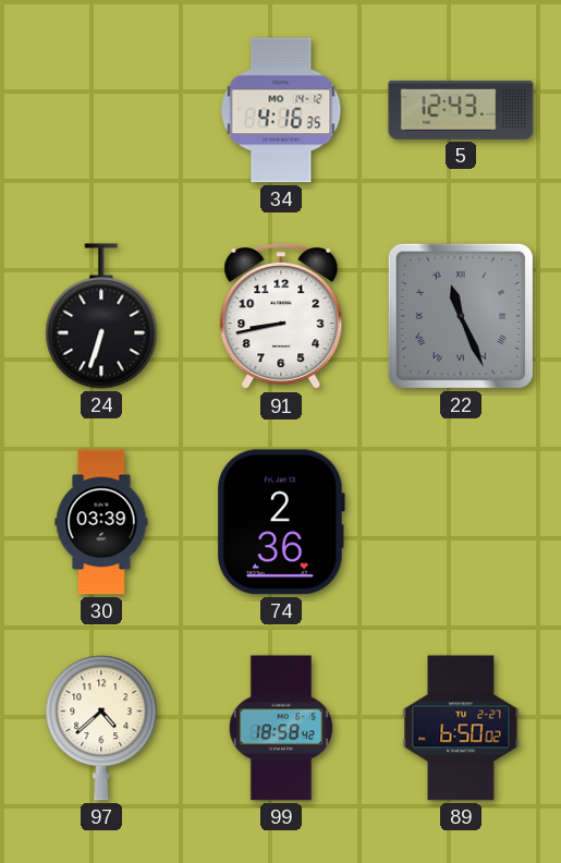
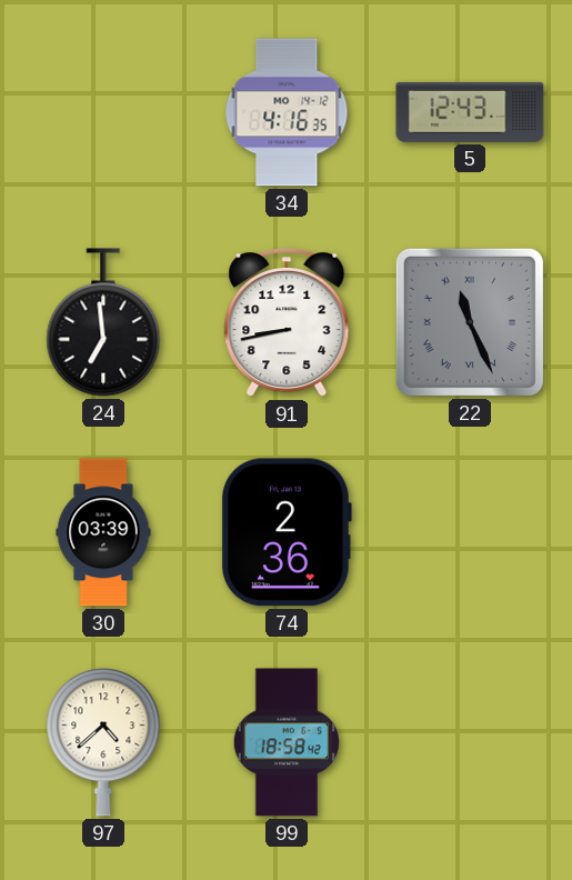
24: 6:33 -> 6:59
89: 6:50 -> none
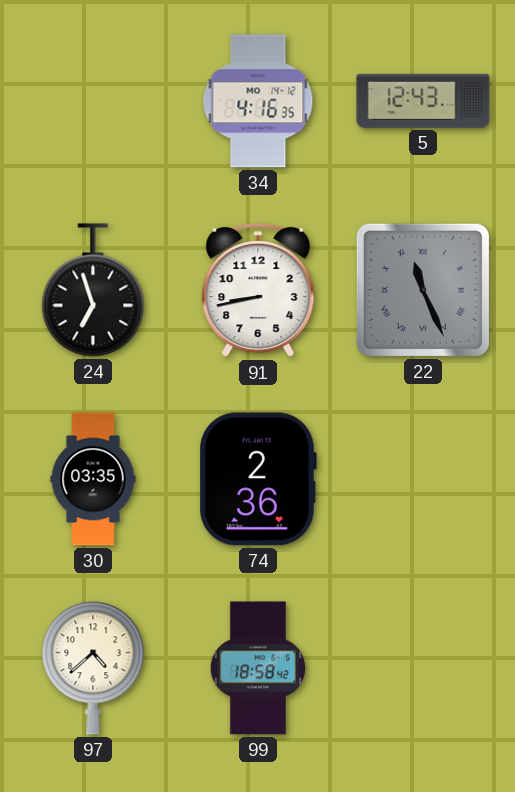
24: 6:59 -> 6:57
30: 03:39 -> 03:35
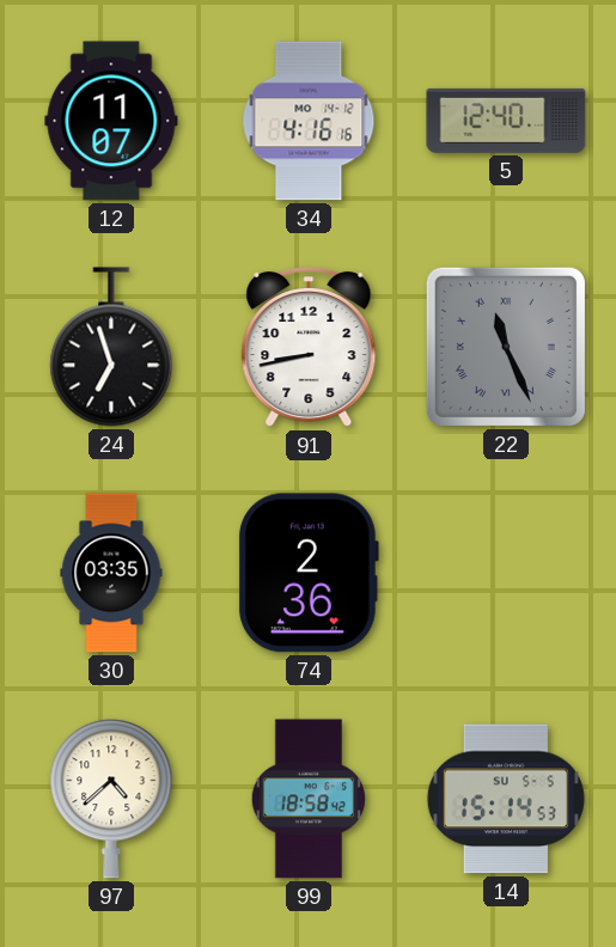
12: none -> 11:07
34: 4:16:35 -> 4:16:16
5: 12:43 -> 12:40
14: none -> 15:14
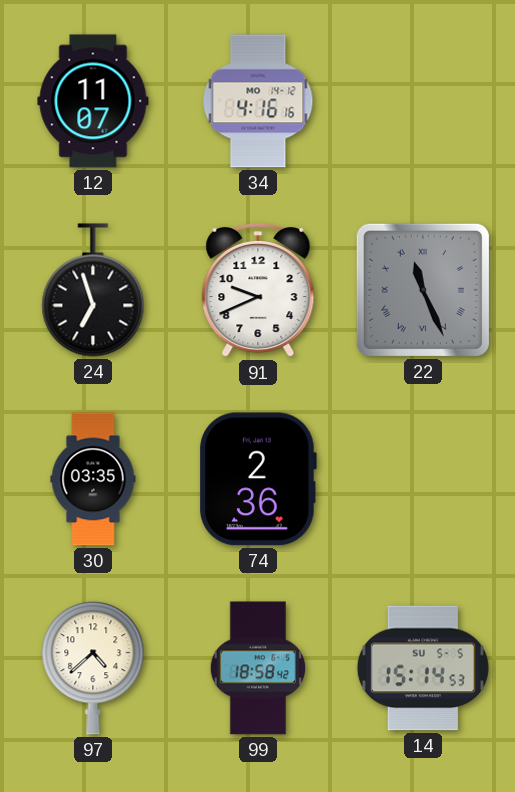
5: 12:40 -> none
91: 8:43 -> 9:41
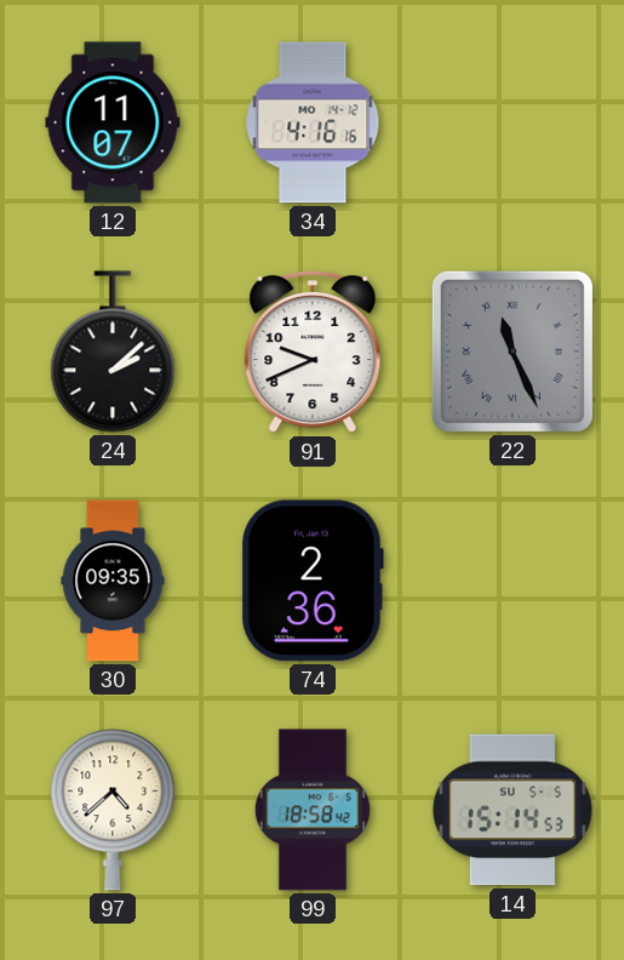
24: 6:57 -> 2:08
30: 03:35 -> 09:35
